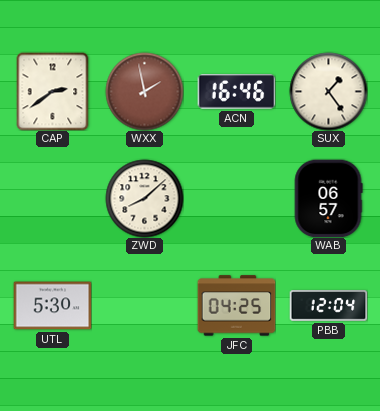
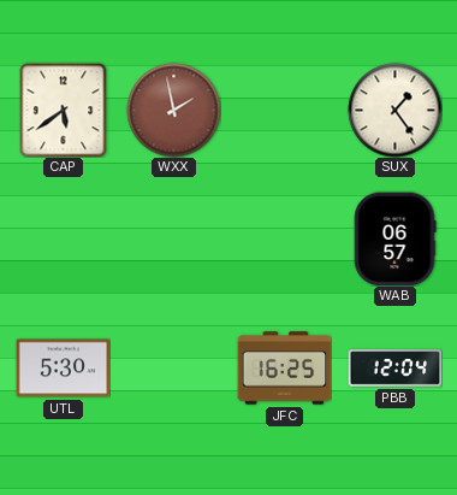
CAP: 2:39 -> 5:39
ACN: 16:46 -> none
ZWD: 8:08 -> none
JFC: 04:25 -> 16:25
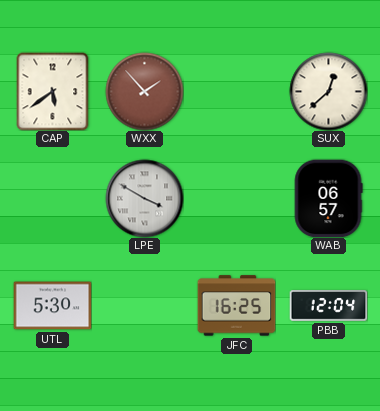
WXX: 1:58 -> 1:53
SUX: 1:24 -> 12:38
LPE: none -> 3:50
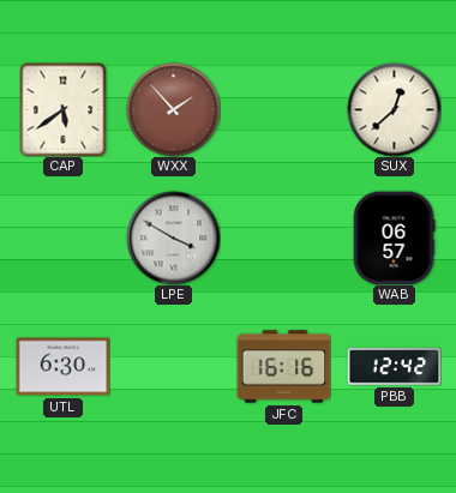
UTL: 5:30 -> 6:30
JFC: 16:25 -> 16:16
PBB: 12:04 -> 12:42
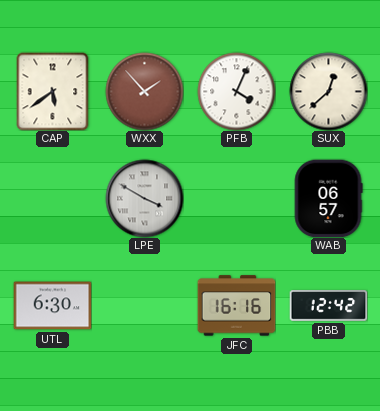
PFB: none -> 4:04
